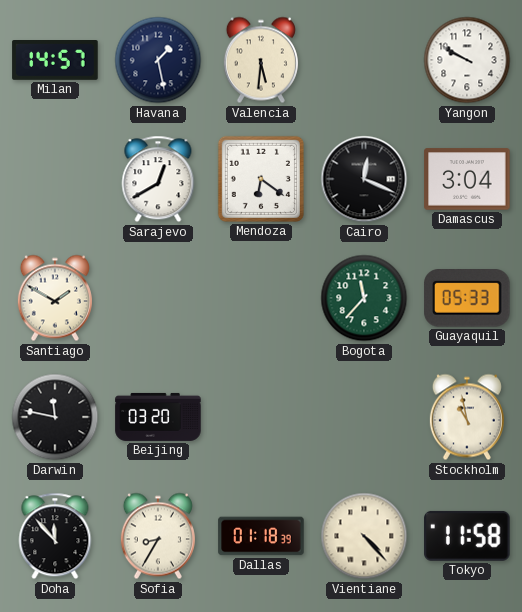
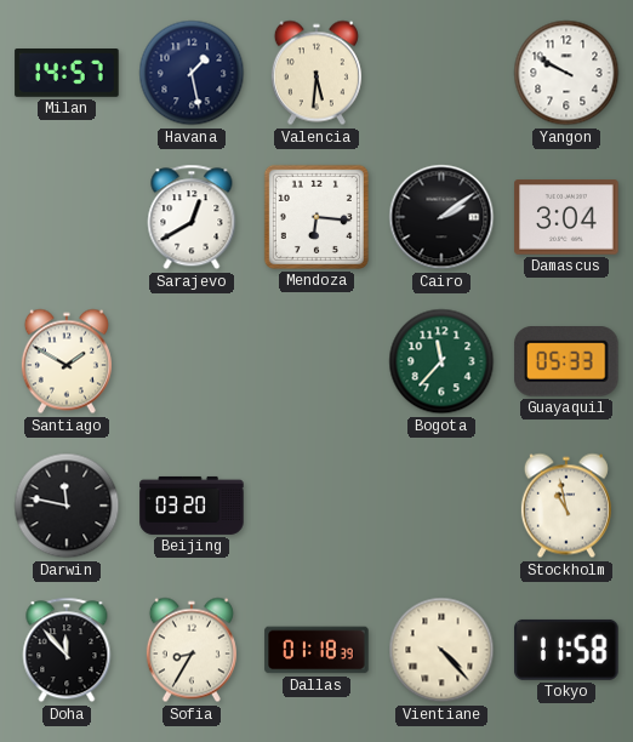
Mendoza: 6:21 -> 6:16
Cairo: 12:19 -> 2:09
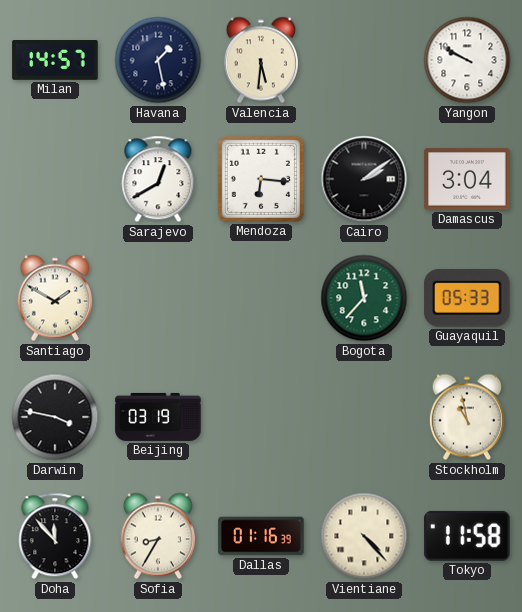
Darwin: 11:47 -> 3:47
Beijing: 03:20 -> 03:19
Dallas: 01:18 -> 01:16
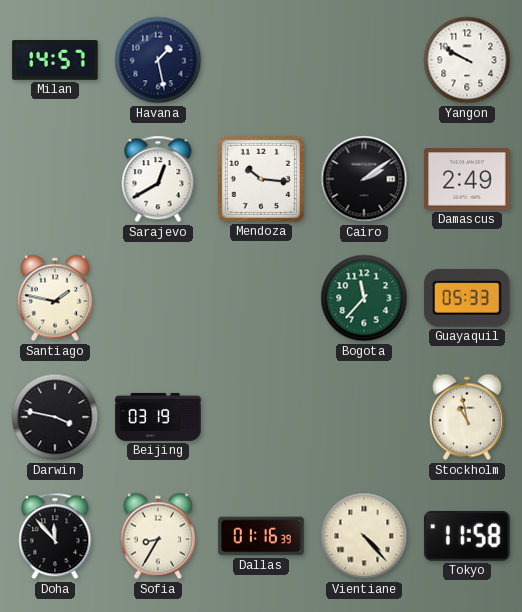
Valencia: 5:31 -> none
Mendoza: 6:16 -> 10:16
Damascus: 3:04 -> 2:49
Santiago: 1:50 -> 1:47
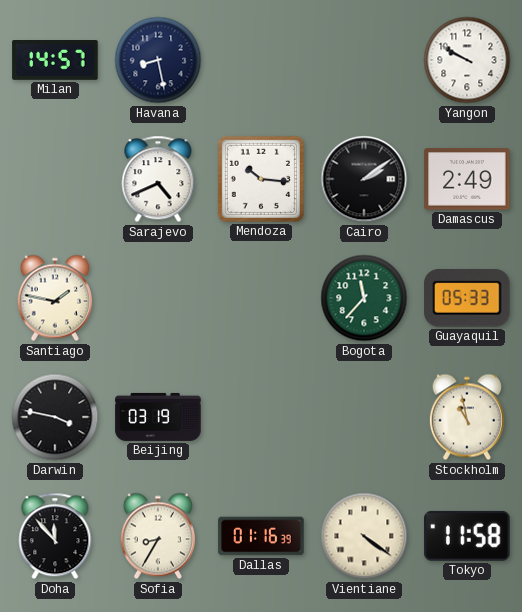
Havana: 1:28 -> 8:28
Sarajevo: 12:40 -> 4:41
Vientiane: 4:23 -> 4:21
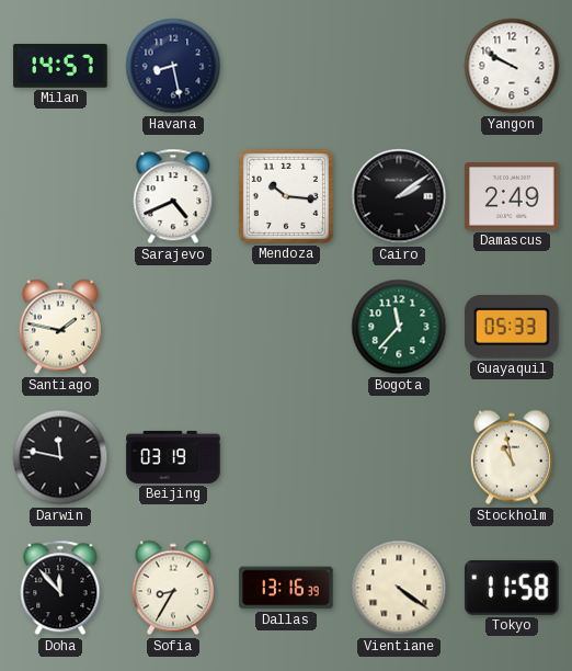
Darwin: 3:47 -> 11:47
Dallas: 01:16 -> 13:16
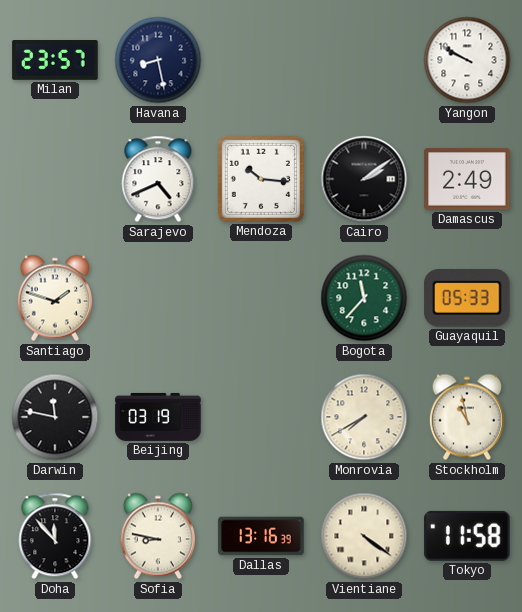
Milan: 14:57 -> 23:57
Santiago: 1:47 -> 1:48
Monrovia: none -> 7:40
Sofia: 8:35 -> 8:47
